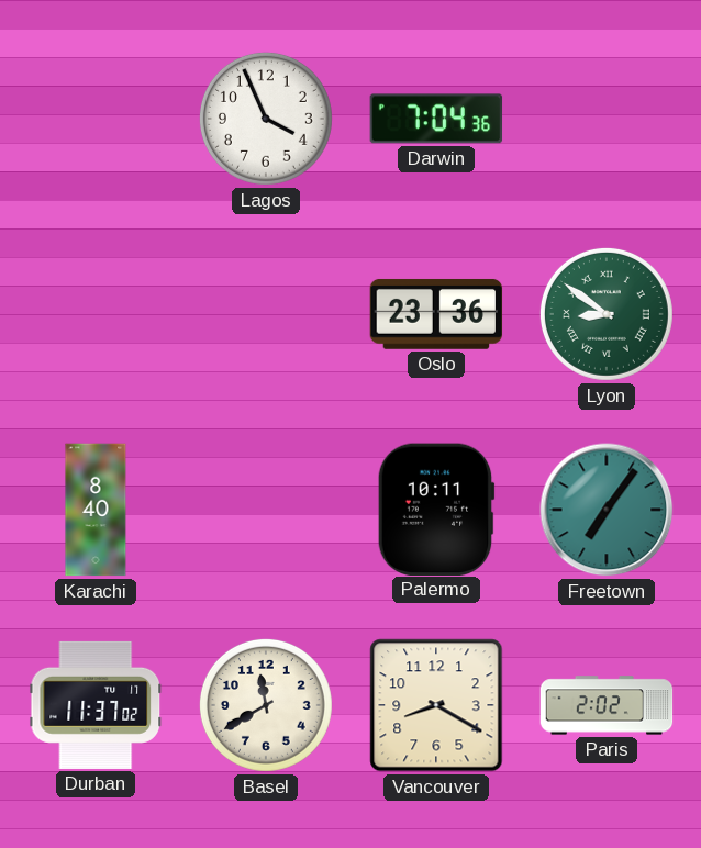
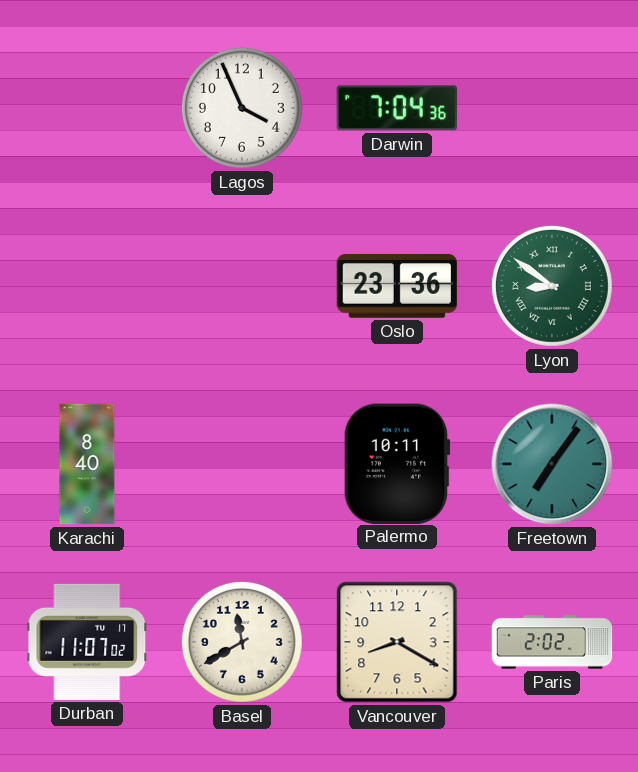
Durban: 11:37 -> 11:07
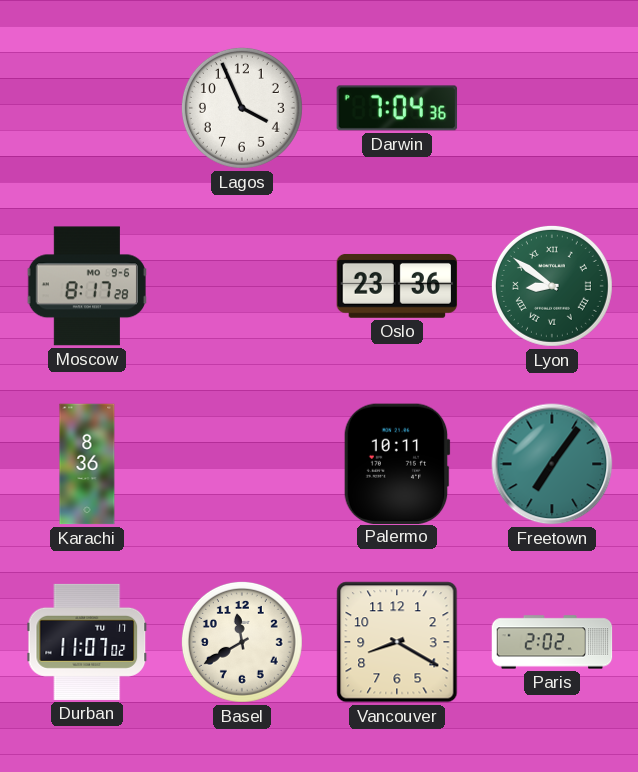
Moscow: none -> 8:17
Karachi: 8:40 -> 8:36
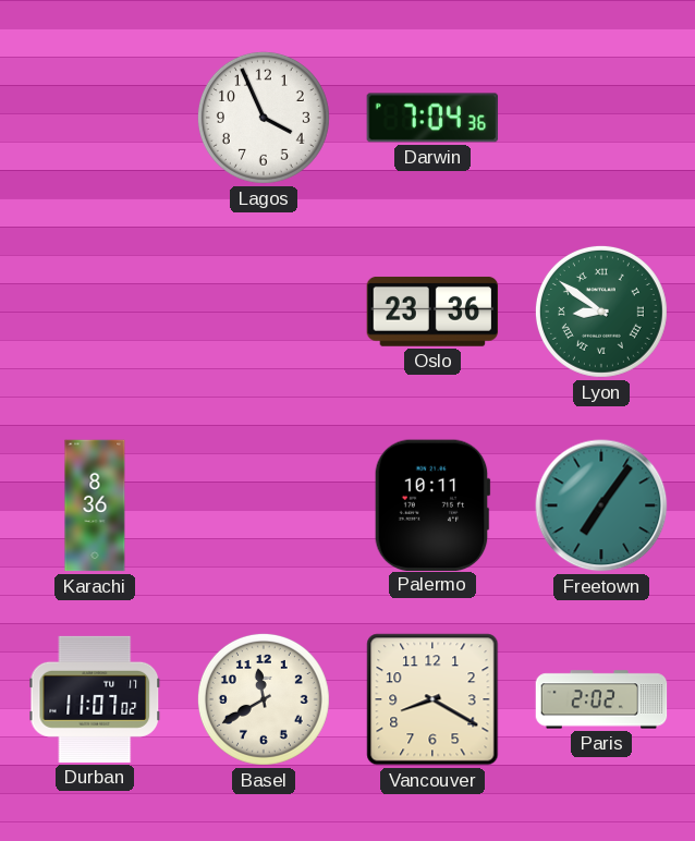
Moscow: 8:17 -> none
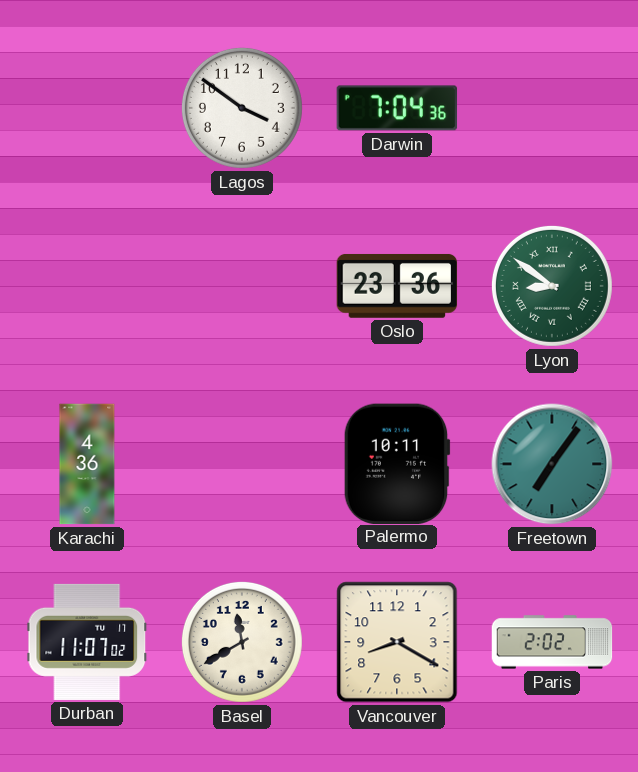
Lagos: 3:56 -> 3:51
Karachi: 8:36 -> 4:36
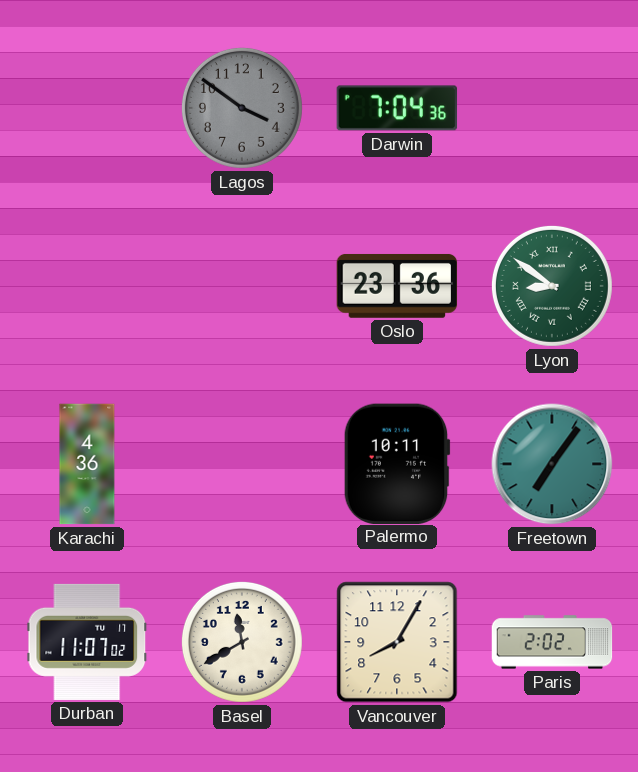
Lagos dial: white -> grey
Vancouver: 8:20 -> 8:05
